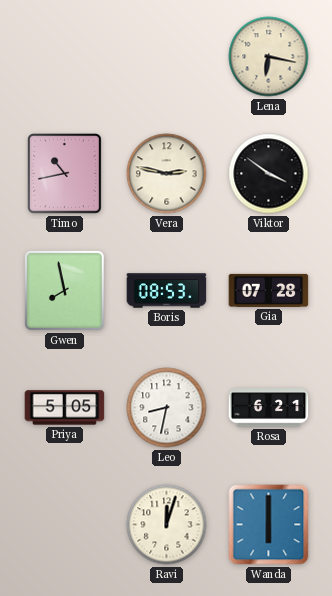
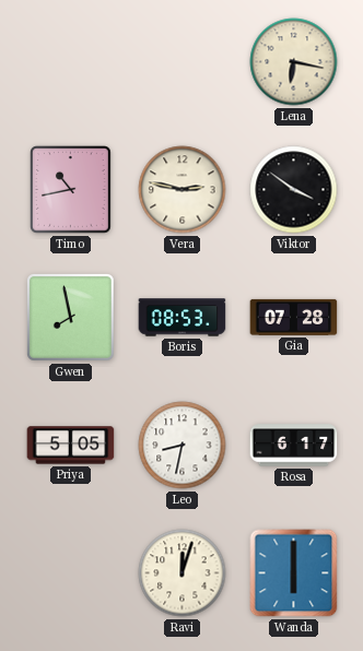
Rosa: 6:21 -> 6:17
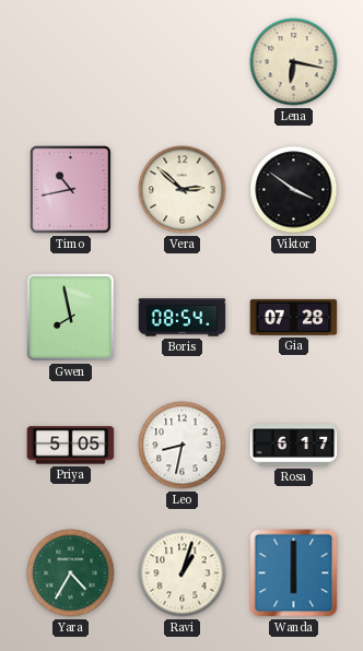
Vera: 2:47 -> 2:52
Boris: 08:53 -> 08:54
Yara: none -> 4:35
Ravi: 12:03 -> 1:03
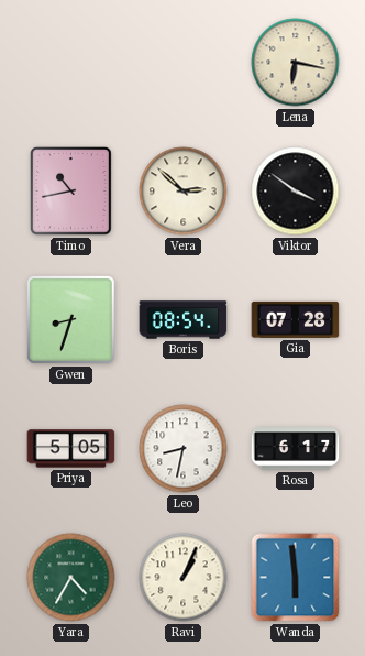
Gwen: 7:58 -> 8:33
Ravi: 1:03 -> 1:04
Wanda: 6:00 -> 5:59
